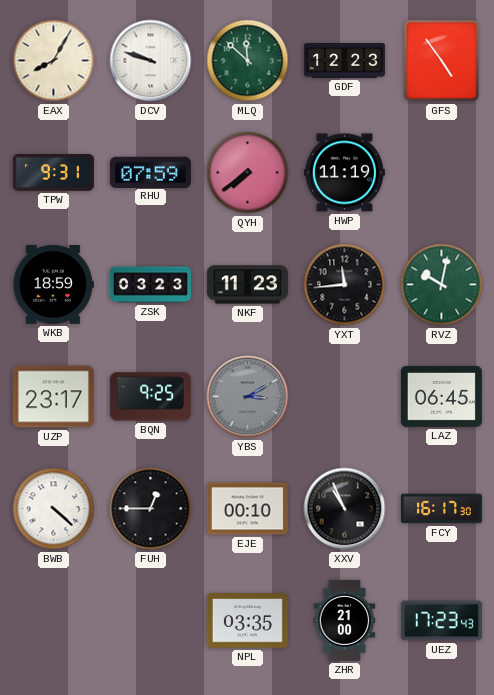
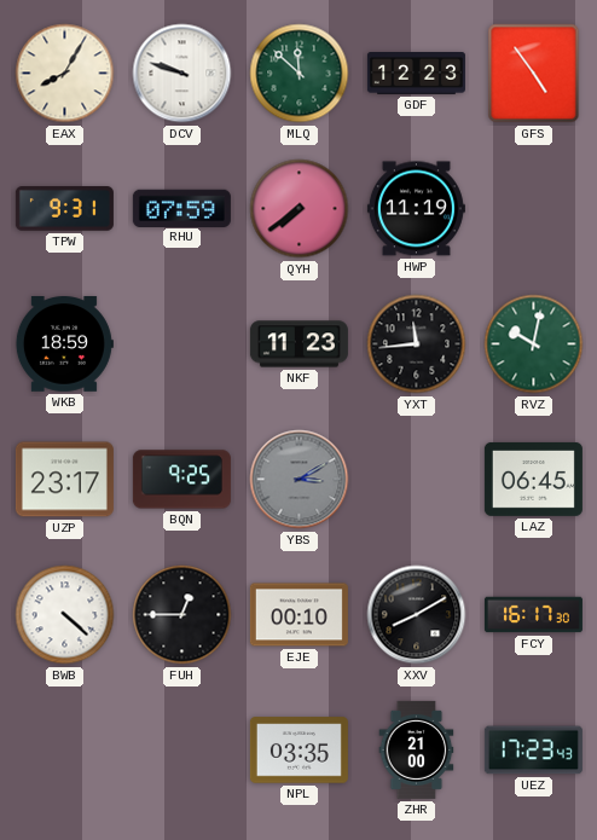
ZSK: 03:23 -> none
XXV: 10:56 -> 8:10
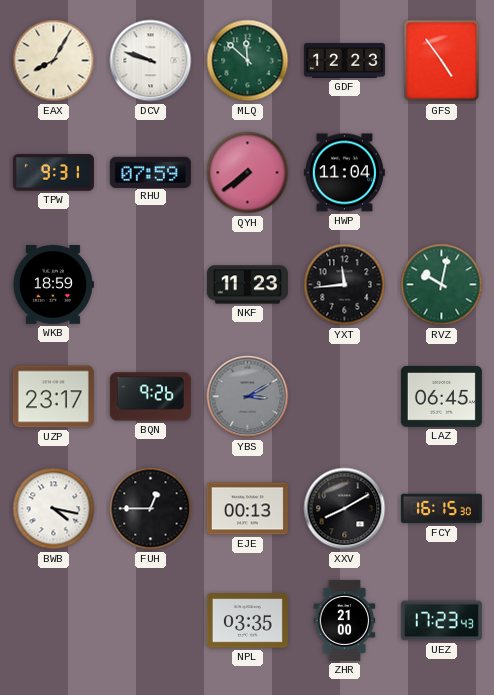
HWP: 11:19 -> 11:04
BQN: 9:25 -> 9:26
BWB: 4:22 -> 4:17
EJE: 00:10 -> 00:13
FCY: 16:17 -> 16:15
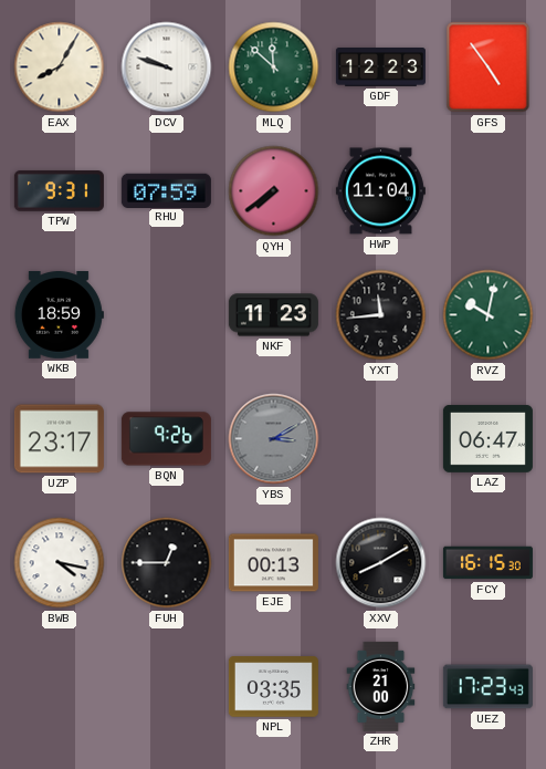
LAZ: 06:45 -> 06:47
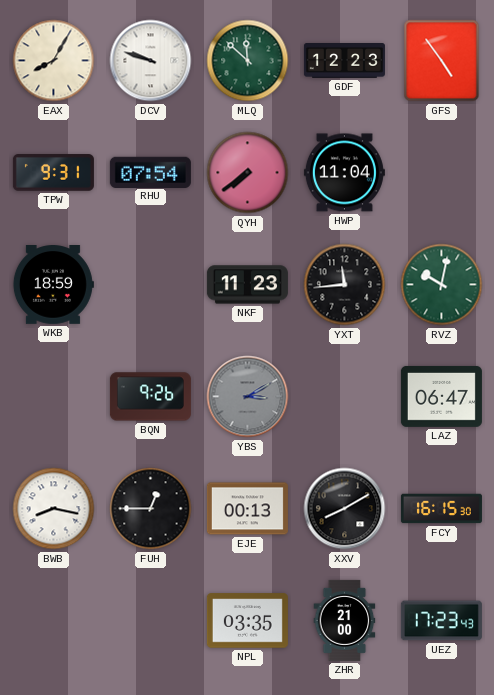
RHU: 07:59 -> 07:54
UZP: 23:17 -> none
BWB: 4:17 -> 8:17
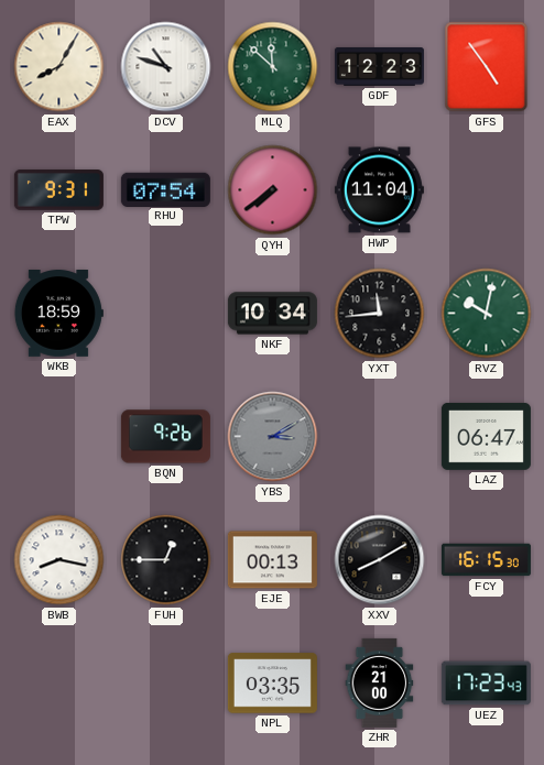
DCV: 9:48 -> 10:48
NKF: 11:23 -> 10:34
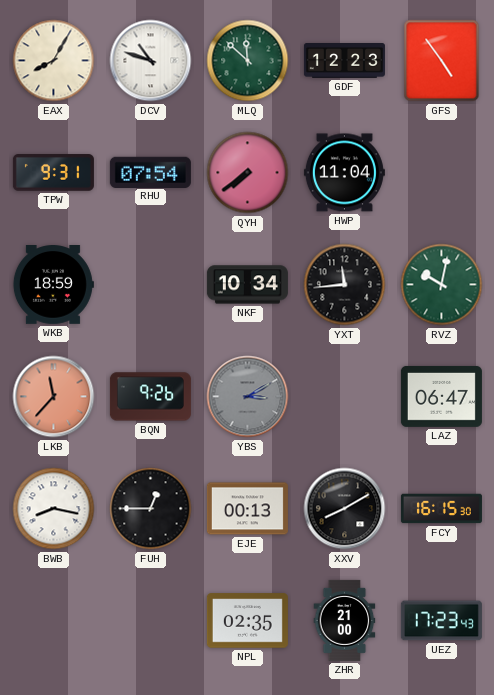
LKB: none -> 11:37
NPL: 03:35 -> 02:35
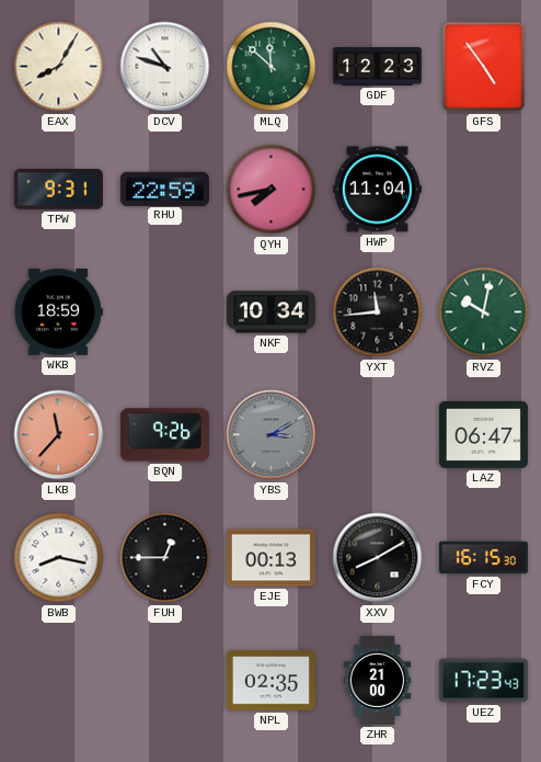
RHU: 07:54 -> 22:59
QYH: 7:39 -> 7:43
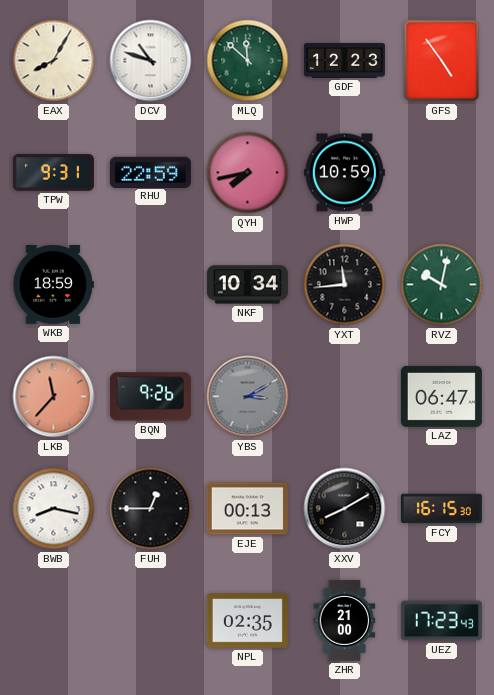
HWP: 11:04 -> 10:59
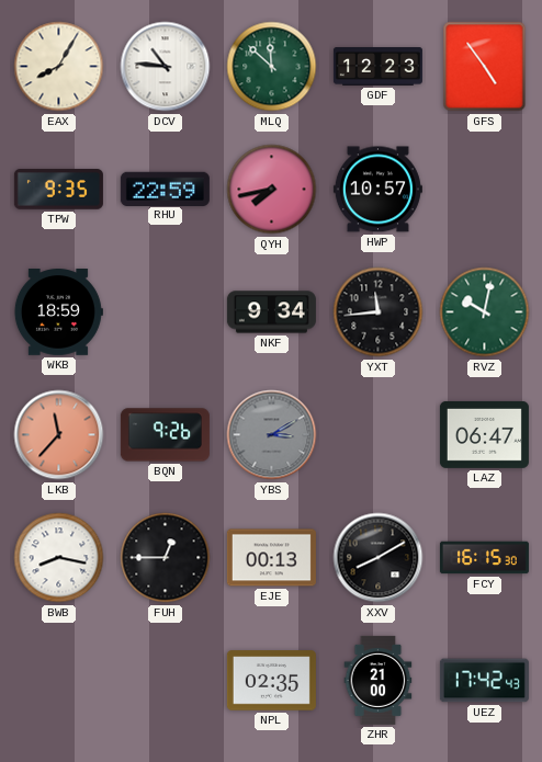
DCV: 10:48 -> 10:46
TPW: 9:31 -> 9:35
HWP: 10:59 -> 10:57
NKF: 10:34 -> 9:34
UEZ: 17:23 -> 17:42
